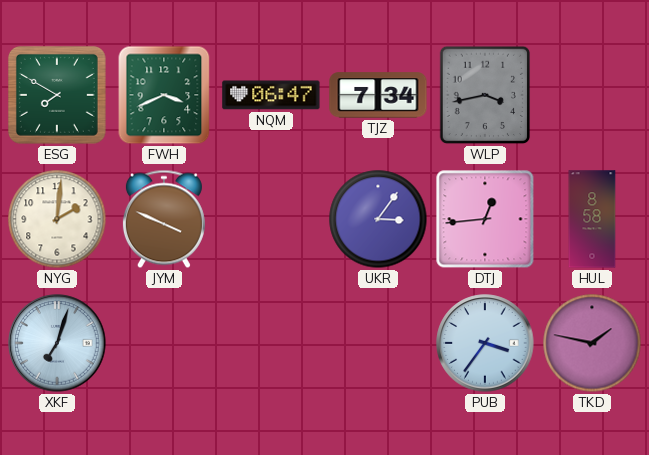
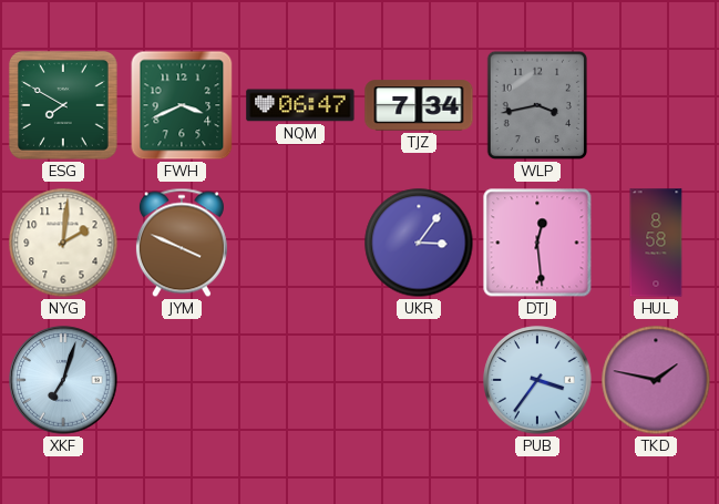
DTJ: 12:44 -> 12:29
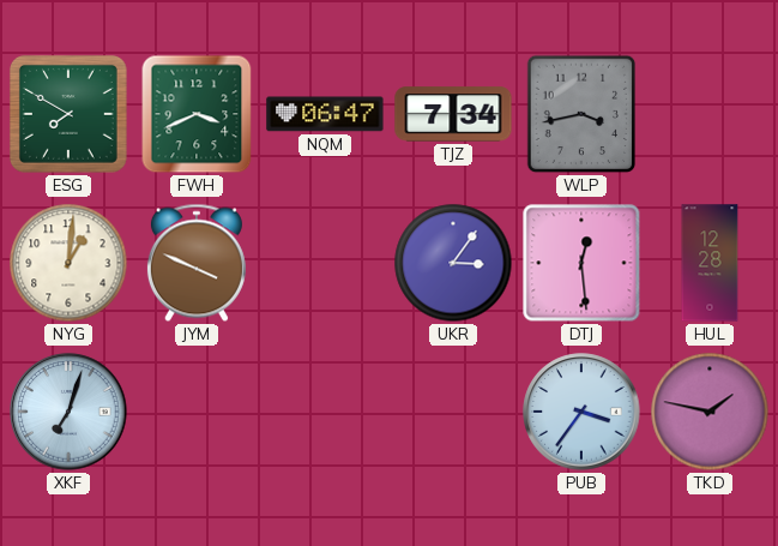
NYG: 2:01 -> 1:01
HUL: 8:58 -> 12:28
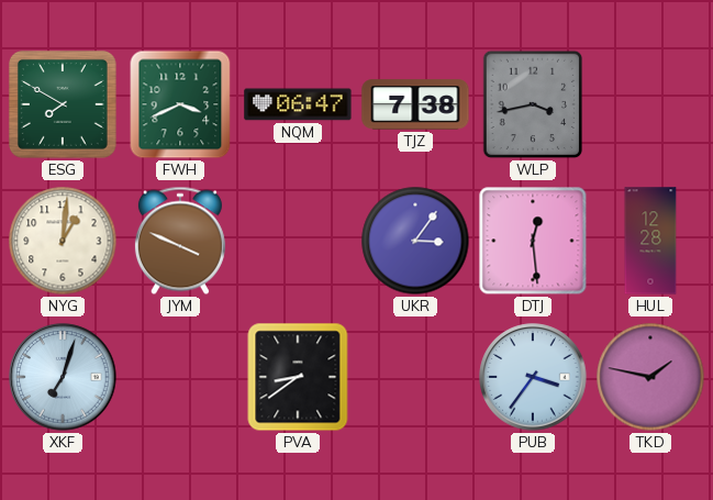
TJZ: 7:34 -> 7:38
PVA: none -> 8:39
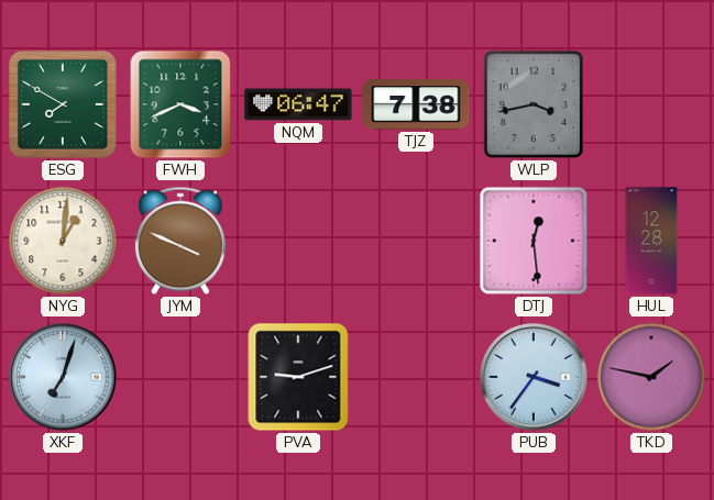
UKR: 3:06 -> none
PVA: 8:39 -> 9:12
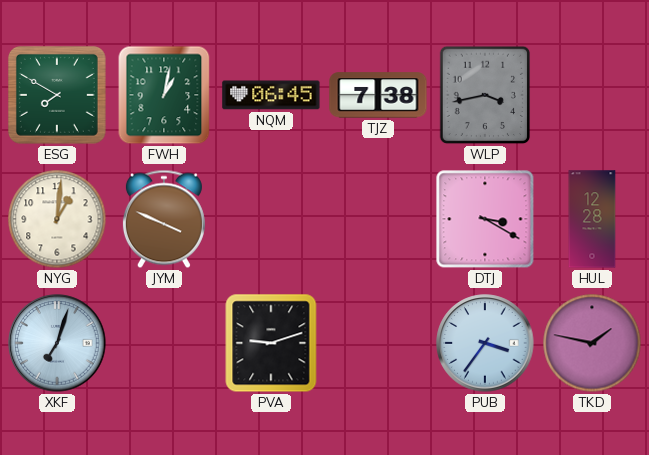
FWH: 3:41 -> 1:02
NQM: 06:47 -> 06:45
DTJ: 12:29 -> 3:20
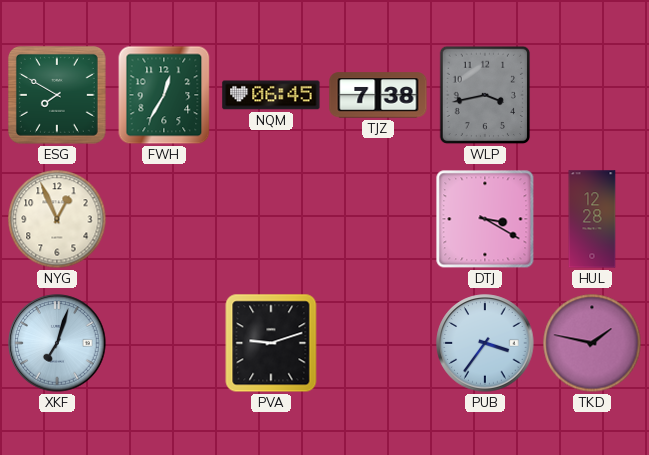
FWH: 1:02 -> 12:35
NYG: 1:01 -> 12:56
JYM: 3:49 -> none
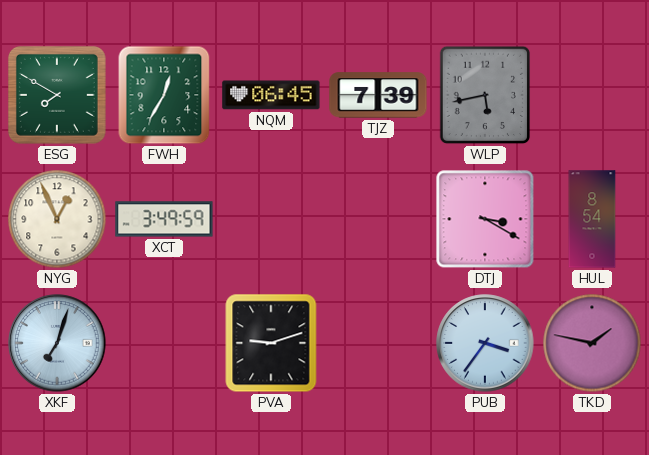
TJZ: 7:38 -> 7:39
WLP: 3:43 -> 5:43
XCT: none -> 3:49
HUL: 12:28 -> 8:54
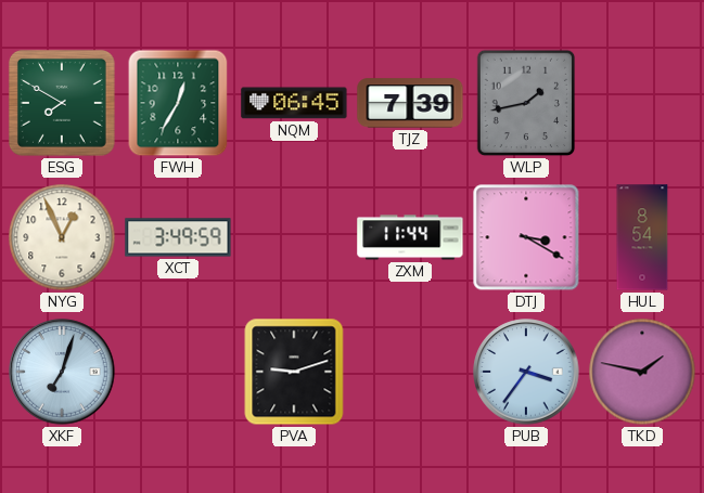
WLP: 5:43 -> 1:43
ZXM: none -> 11:44
